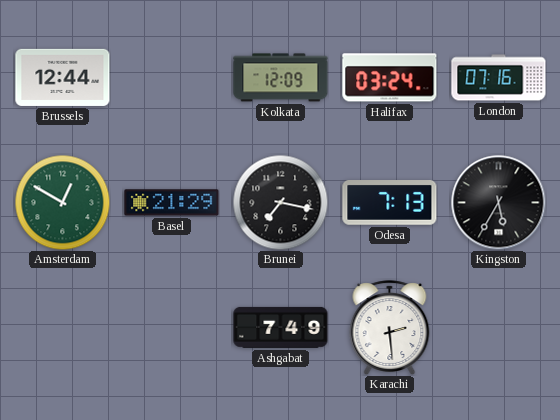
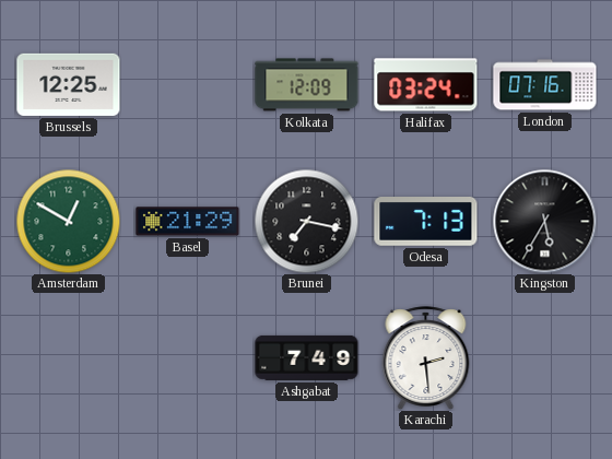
Brussels: 12:44 -> 12:25
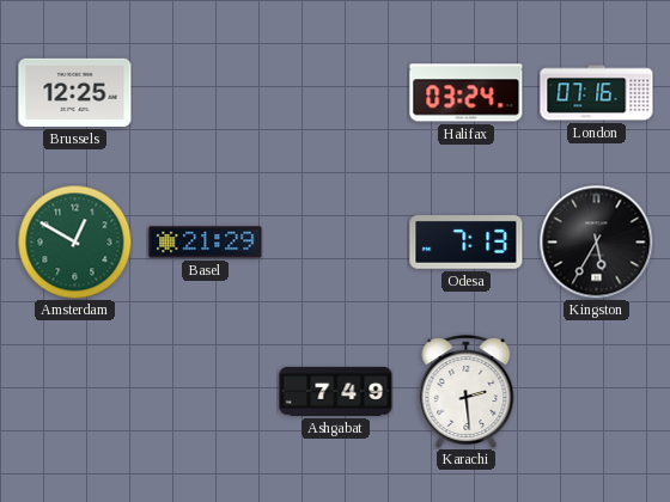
Kolkata: 12:09 -> none
Brunei: 7:17 -> none
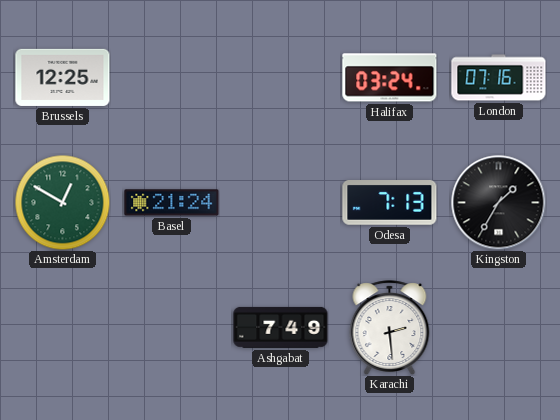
Basel: 21:29 -> 21:24
Kingston: 5:35 -> 1:35
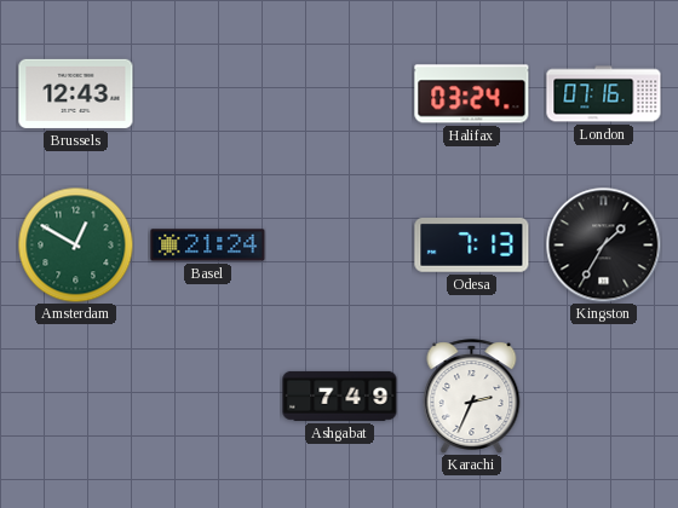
Brussels: 12:25 -> 12:43
Karachi: 2:29 -> 2:34
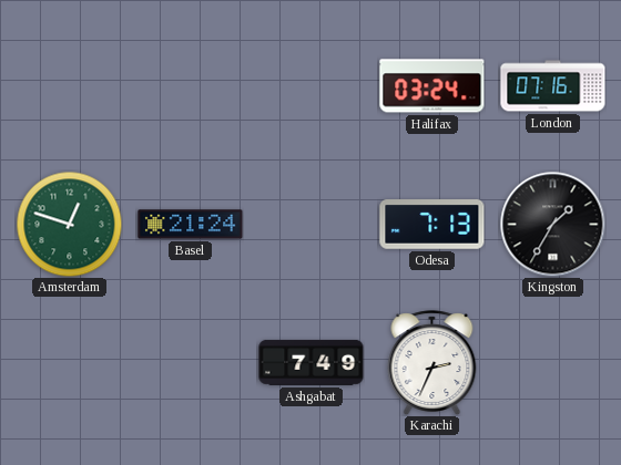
Brussels: 12:43 -> none
Amsterdam: 12:50 -> 12:48
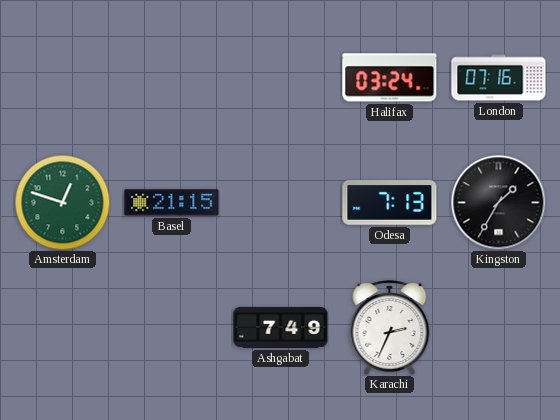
Basel: 21:24 -> 21:15
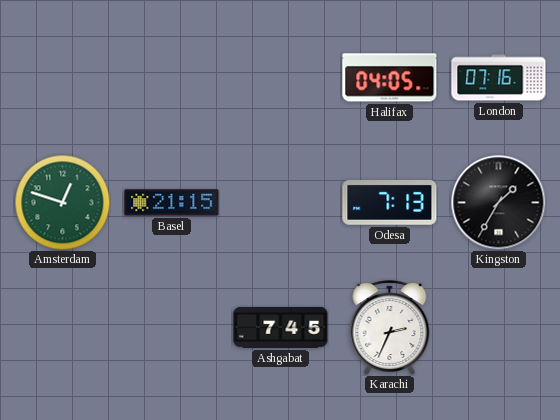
Halifax: 03:24 -> 04:05
Ashgabat: 7:49 -> 7:45
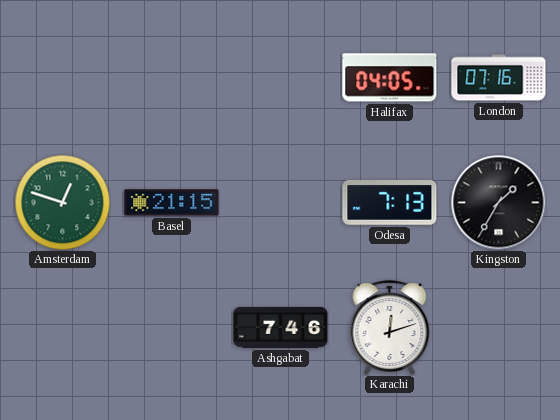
Ashgabat: 7:45 -> 7:46
Karachi: 2:34 -> 12:12
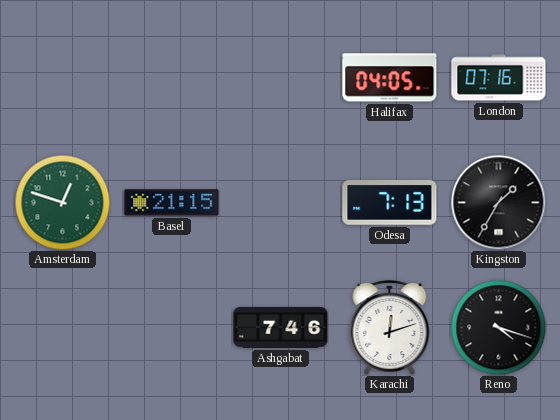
Reno: none -> 4:18
